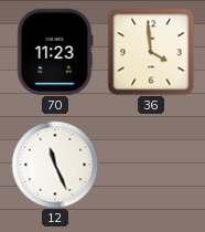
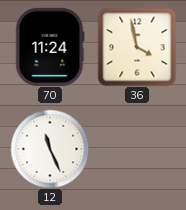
70: 11:23 -> 11:24
36: 3:59 -> 3:58
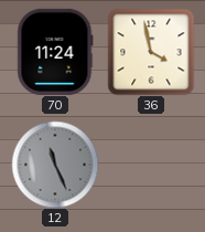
12 dial: white -> grey
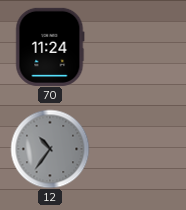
36: 3:58 -> none
12: 11:26 -> 10:36
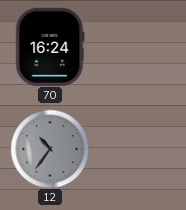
70: 11:24 -> 16:24
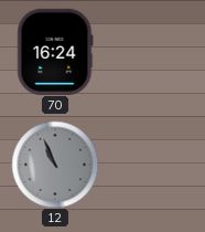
12: 10:36 -> 10:56
